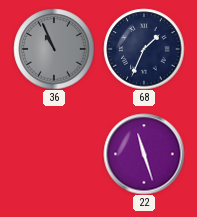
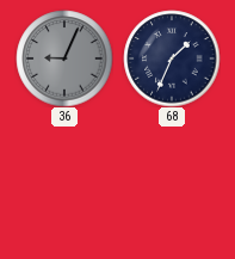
36: 10:56 -> 9:04
22: 11:27 -> none
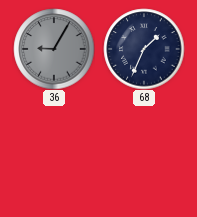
36: 9:04 -> 9:05
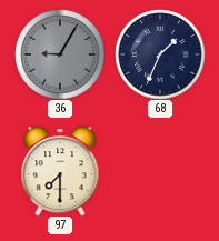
97: none -> 7:30
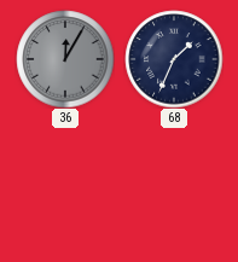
36: 9:05 -> 12:05
97: 7:30 -> none
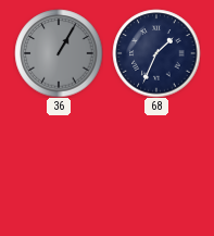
36: 12:05 -> 1:05
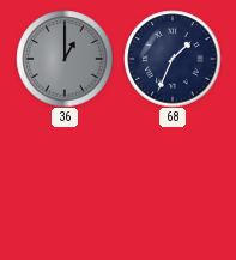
36: 1:05 -> 1:00
